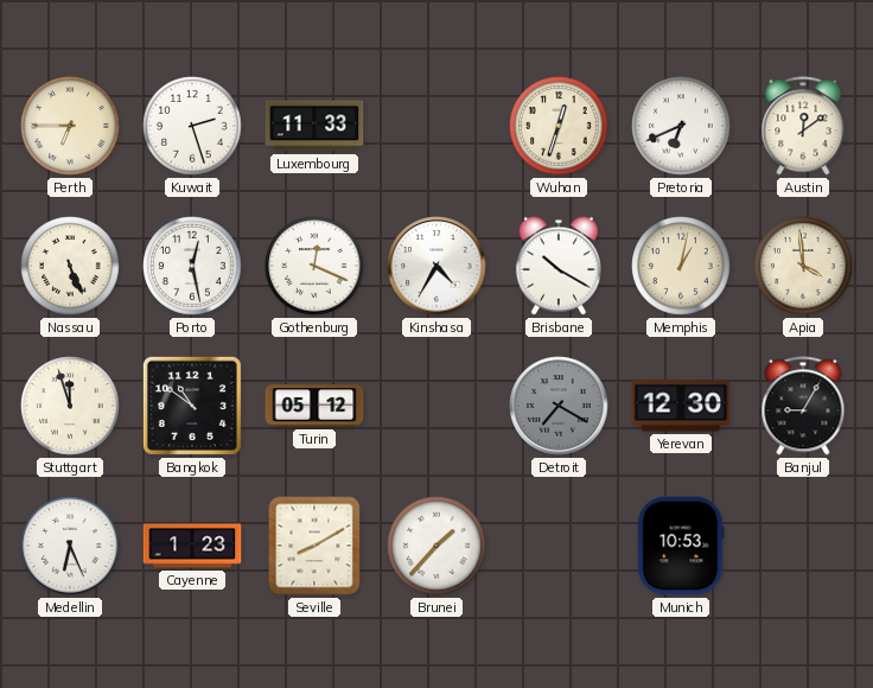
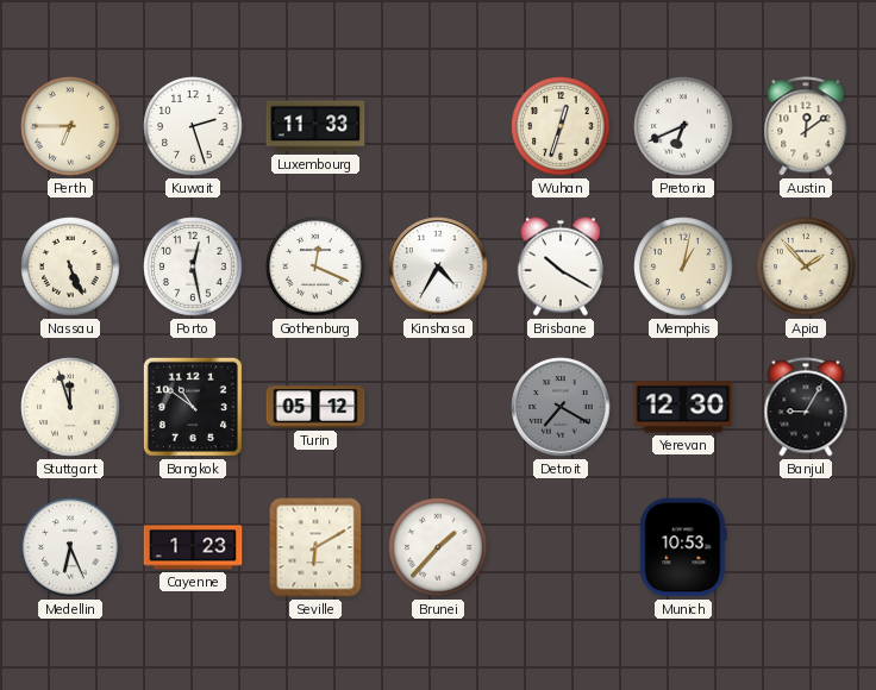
Apia: 3:59 -> 1:53
Seville: 8:10 -> 6:10
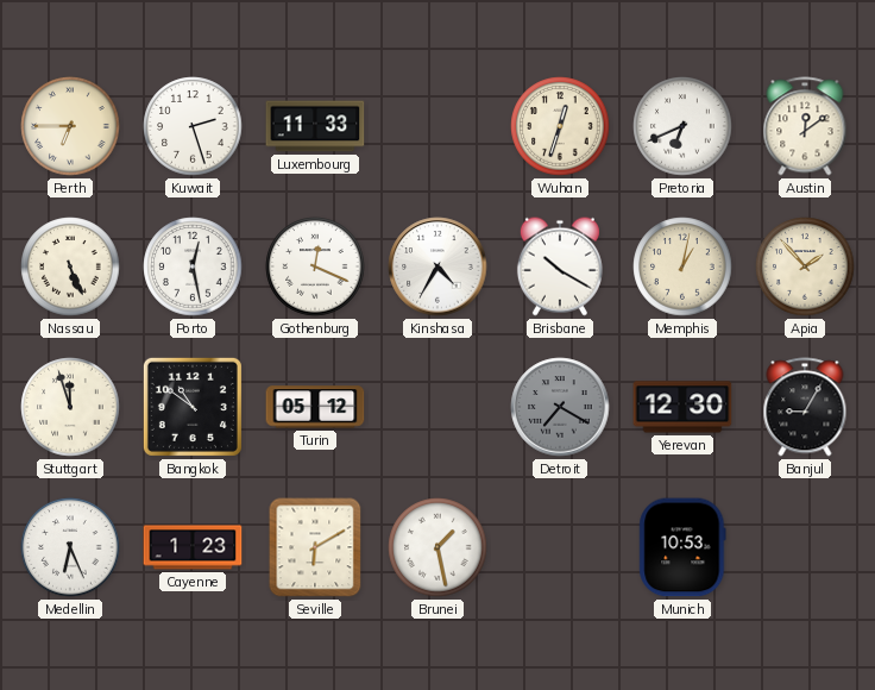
Brunei: 1:37 -> 1:28
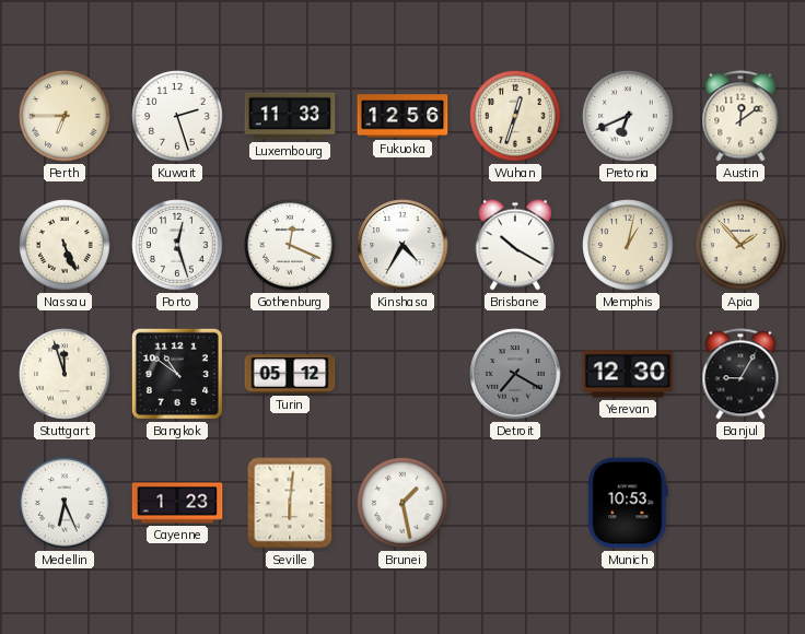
Fukuoka: none -> 12:56
Porto: 12:28 -> 12:27
Seville: 6:10 -> 6:01
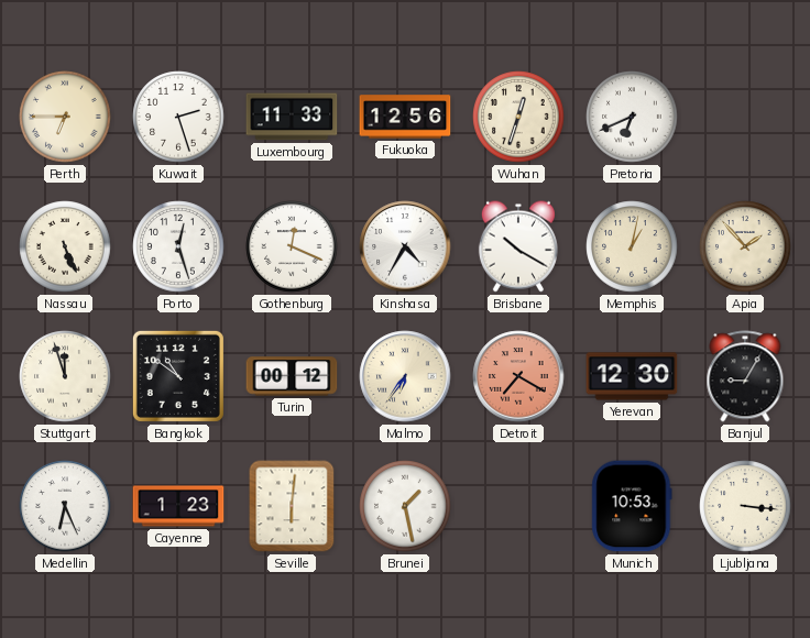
Austin: 12:09 -> none
Turin: 05:12 -> 00:12
Malmo: none -> 6:36
Detroit dial: grey -> salmon
Ljubljana: none -> 3:16
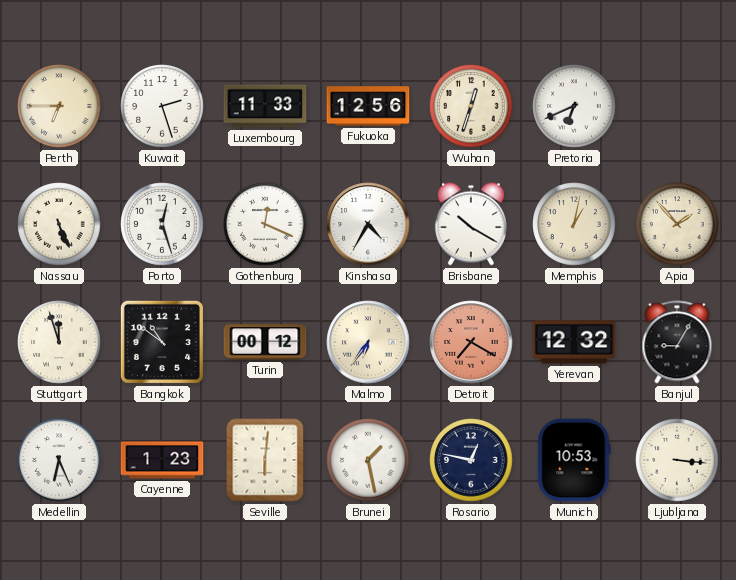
Yerevan: 12:30 -> 12:32
Rosario: none -> 12:47
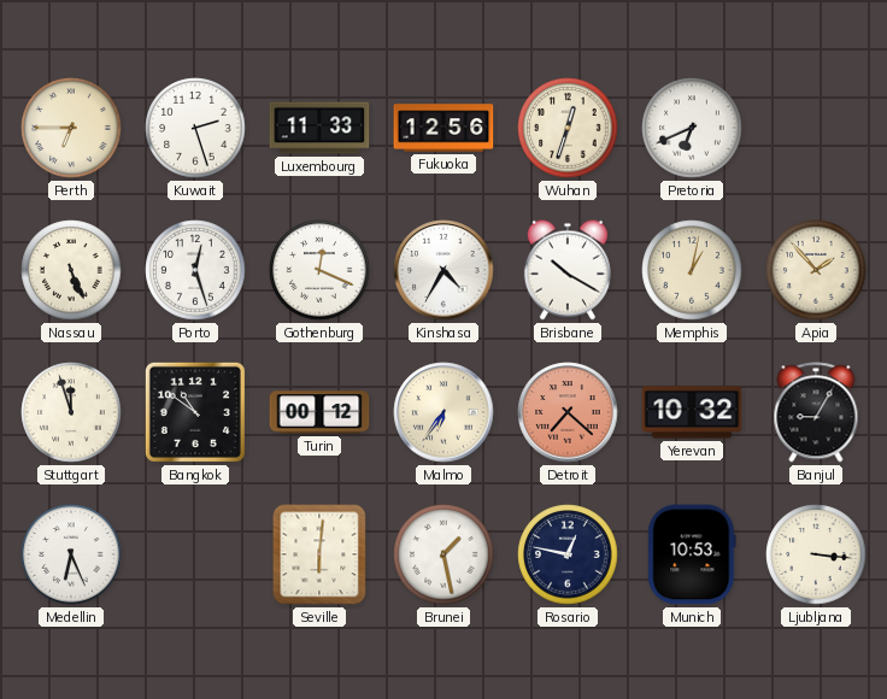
Detroit: 7:20 -> 7:22
Yerevan: 12:32 -> 10:32
Cayenne: 1:23 -> none
